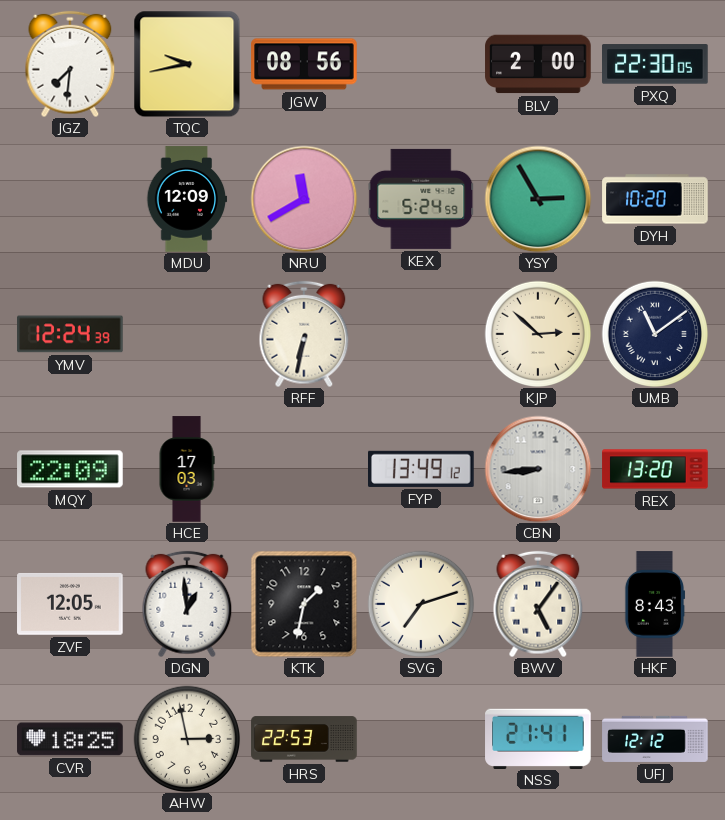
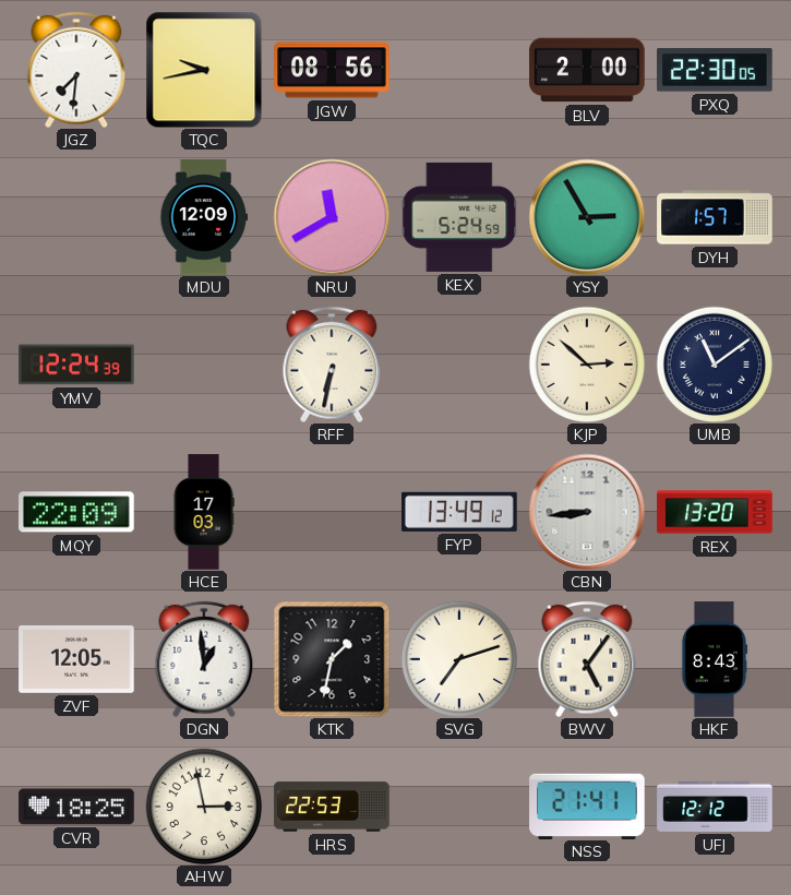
DYH: 10:20 -> 1:57
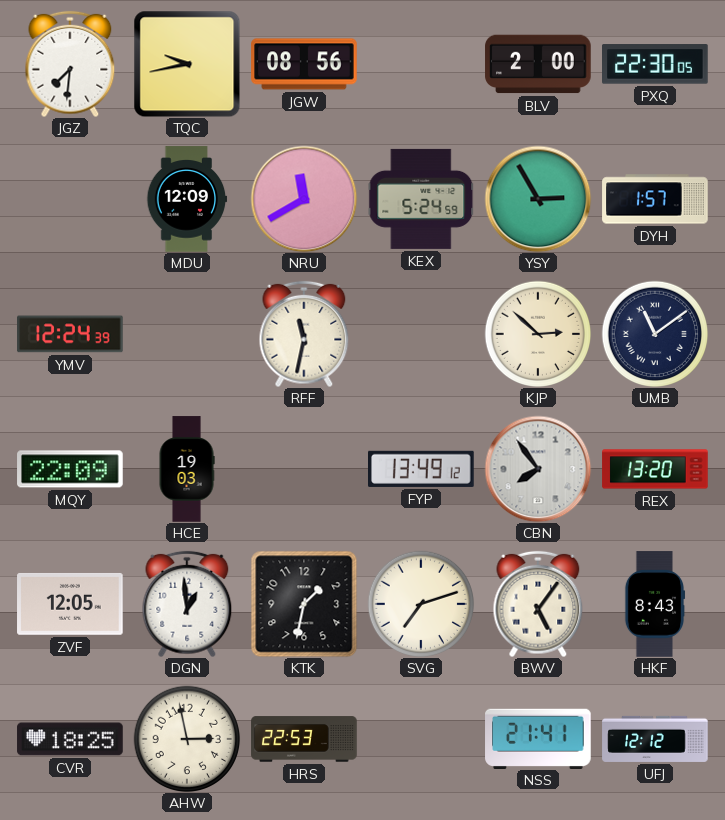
RFF: 6:32 -> 11:32
HCE: 17:03 -> 19:03
CBN: 8:44 -> 7:54
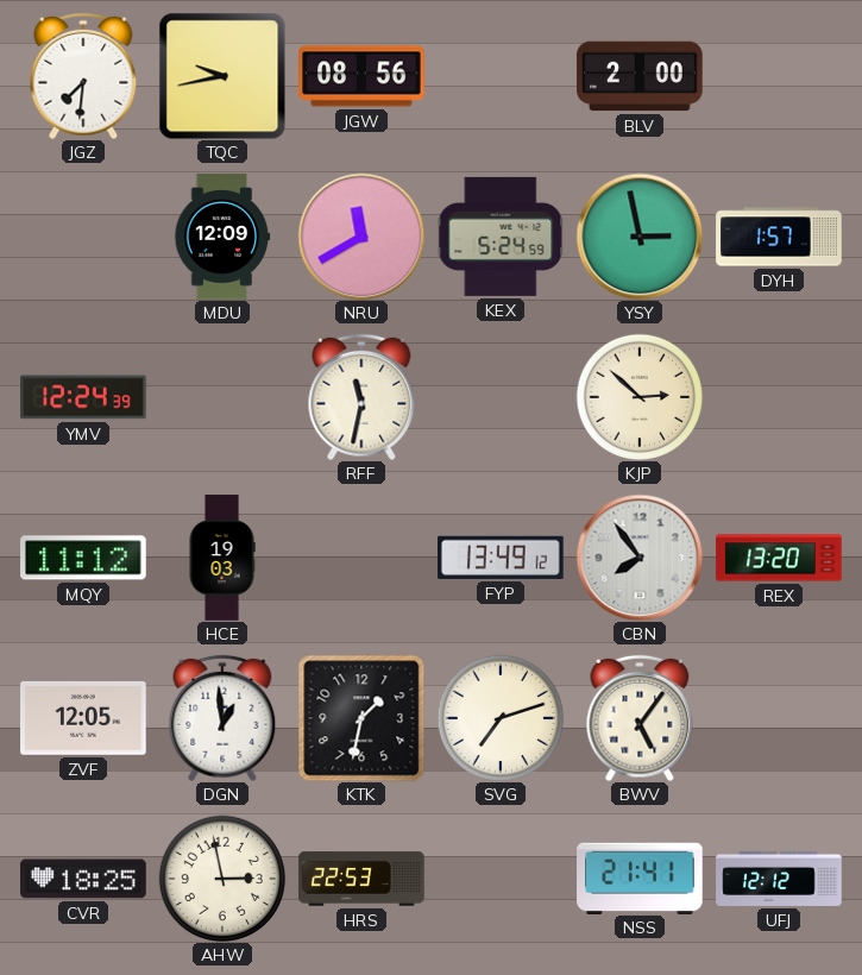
PXQ: 22:30 -> none
YSY: 2:55 -> 2:58
UMB: 11:09 -> none
MQY: 22:09 -> 11:12
HKF: 8:43 -> none
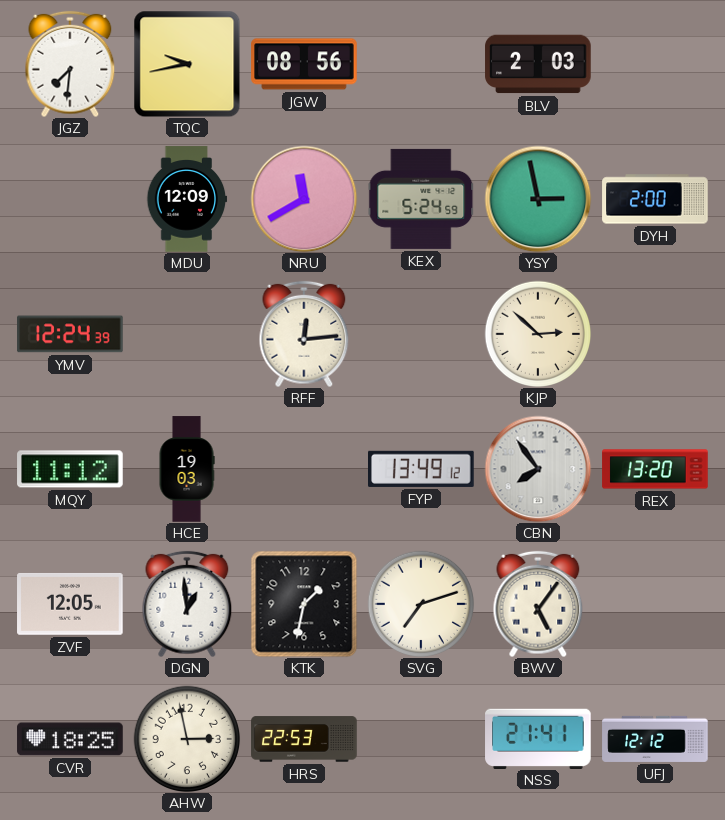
BLV: 2:00 -> 2:03
DYH: 1:57 -> 2:00
RFF: 11:32 -> 12:14
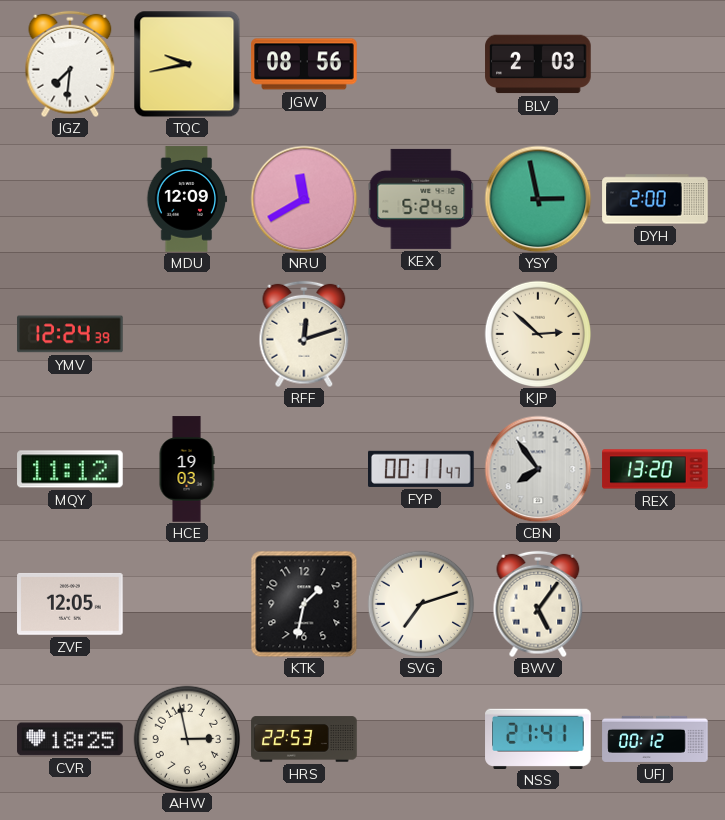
RFF: 12:14 -> 12:12
FYP: 13:49 -> 00:11
DGN: 12:59 -> none
UFJ: 12:12 -> 00:12
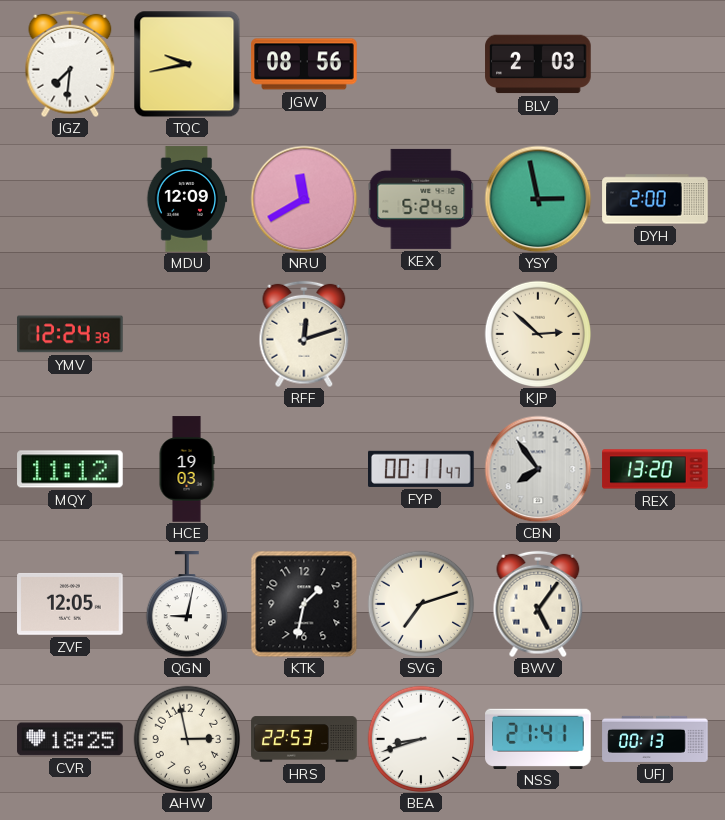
QGN: none -> 9:02
BEA: none -> 8:42
UFJ: 00:12 -> 00:13
